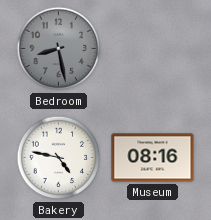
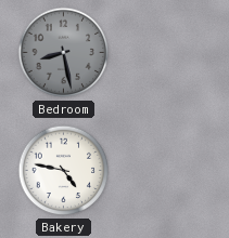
Museum: 08:16 -> none
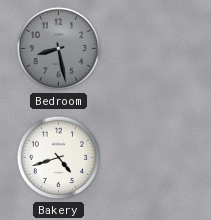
Bakery: 4:47 -> 4:42
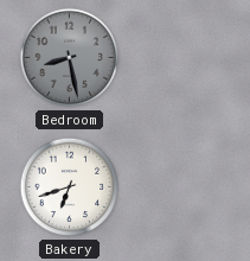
Bakery: 4:42 -> 6:42
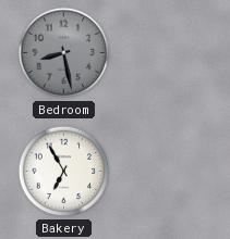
Bakery: 6:42 -> 6:55
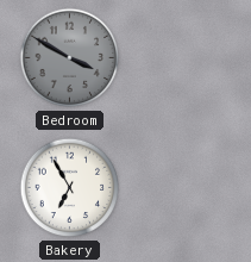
Bedroom: 8:28 -> 3:50
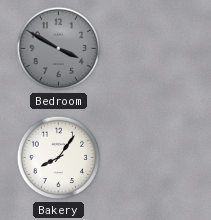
Bakery: 6:55 -> 8:06
